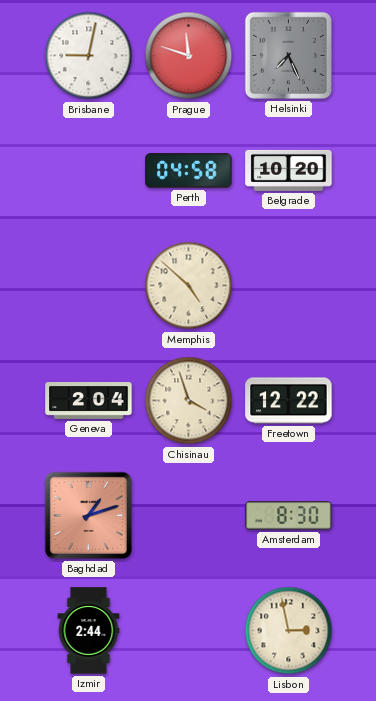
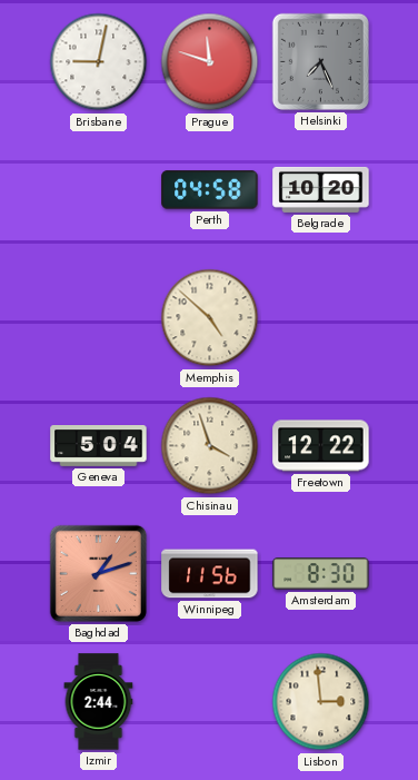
Geneva: 2:04 -> 5:04
Winnipeg: none -> 11:56
Lisbon: 2:58 -> 2:59
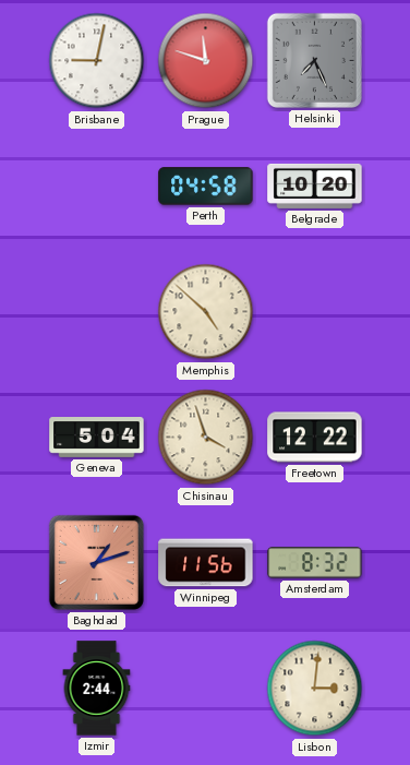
Amsterdam: 8:30 -> 8:32
Lisbon: 2:59 -> 3:01
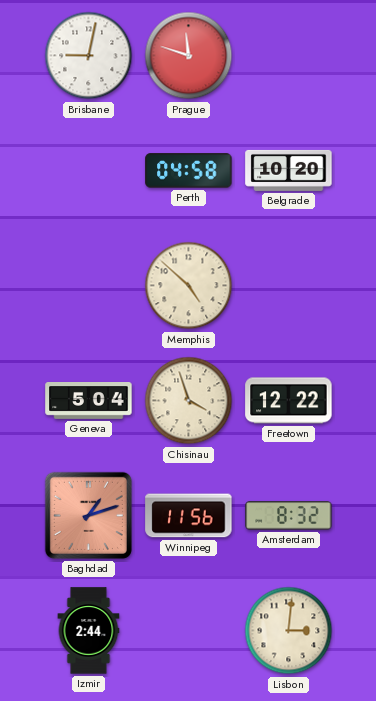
Helsinki: 7:26 -> none
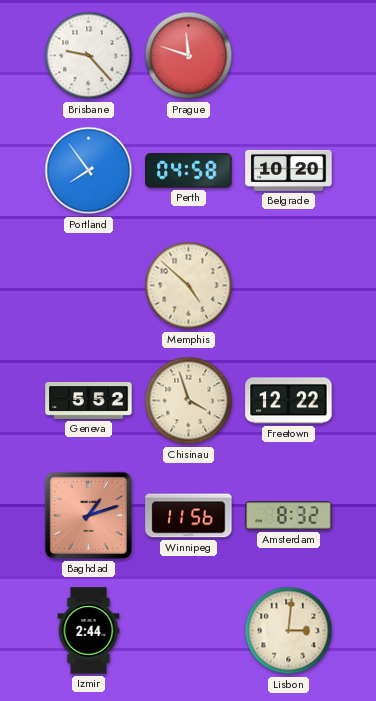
Brisbane: 9:02 -> 9:23
Portland: none -> 7:54
Geneva: 5:04 -> 5:52
